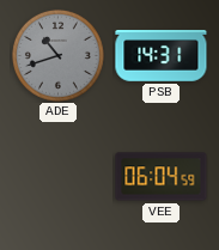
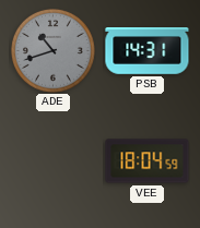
VEE: 06:04 -> 18:04
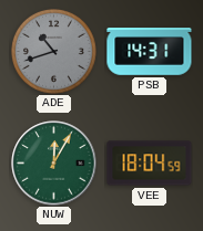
NUW: none -> 12:05
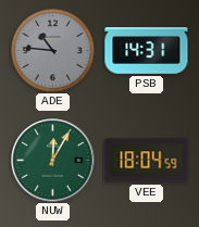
ADE: 10:42 -> 10:46
